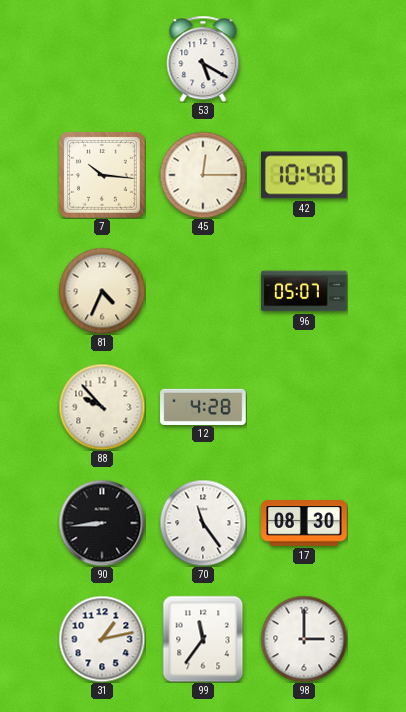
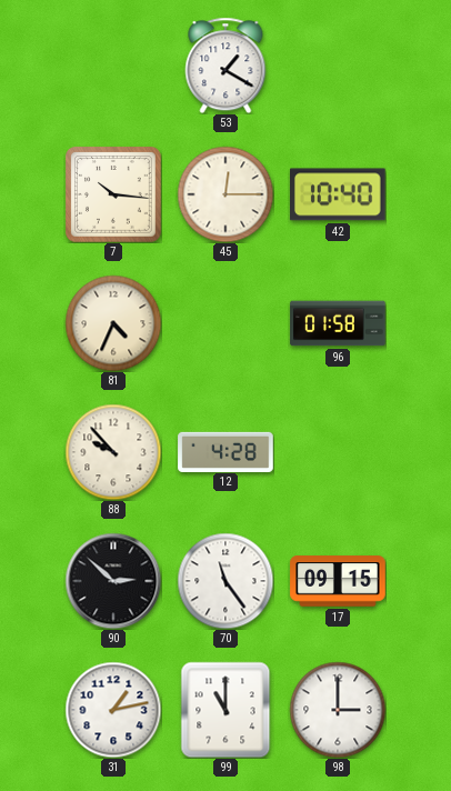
53: 5:20 -> 1:20
96: 05:07 -> 01:58
90: 8:44 -> 2:52
17: 08:30 -> 09:15
99: 11:36 -> 11:00
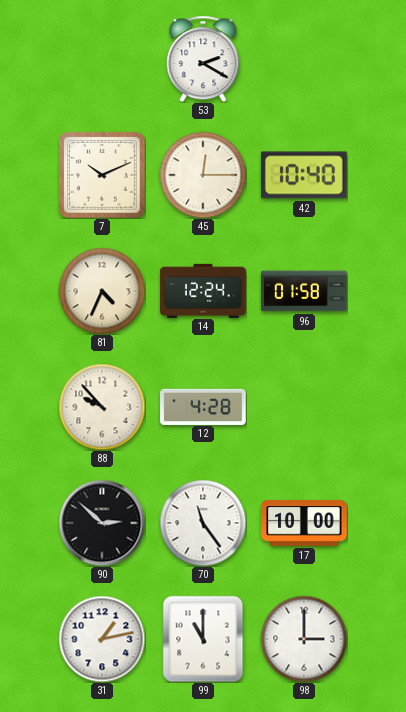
53: 1:20 -> 2:20
7: 10:16 -> 10:11
14: none -> 12:24
17: 09:15 -> 10:00
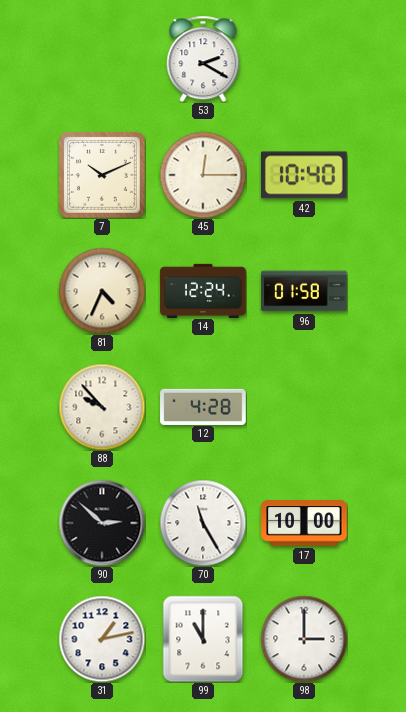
70: 11:24 -> 11:25
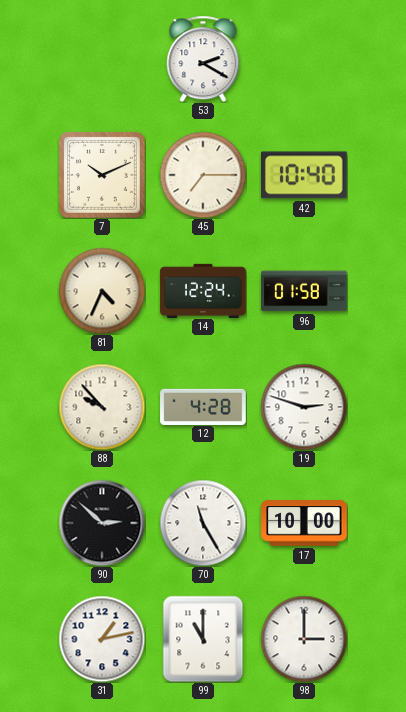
45: 12:15 -> 7:15
19: none -> 2:48
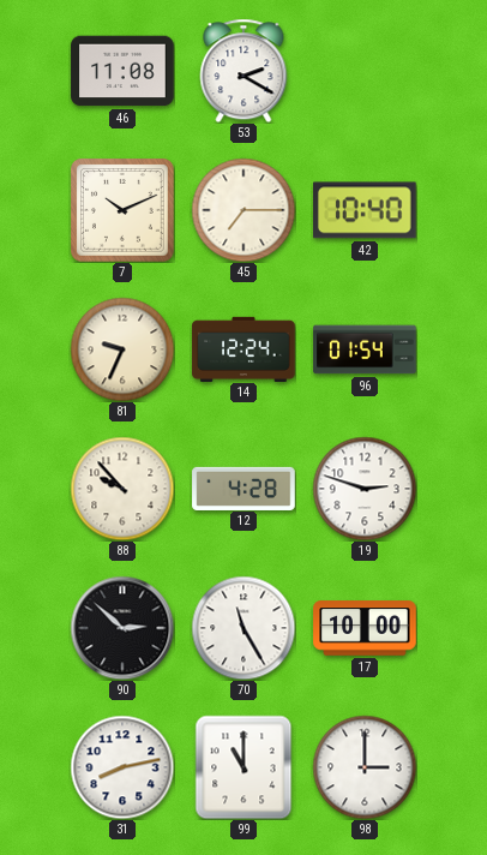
46: none -> 11:08
81: 4:34 -> 9:34
96: 01:58 -> 01:54
31: 1:13 -> 8:13
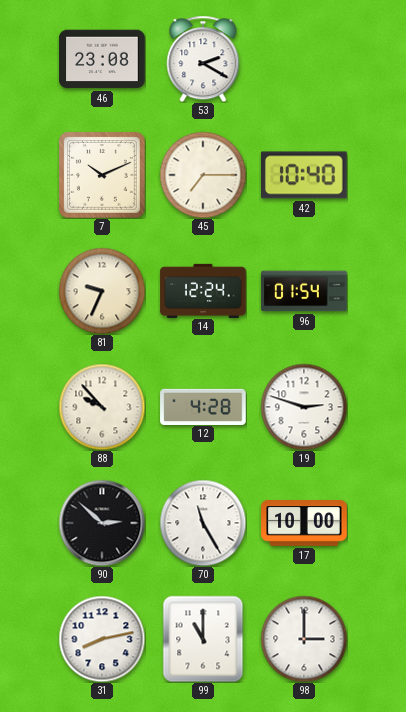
46: 11:08 -> 23:08
